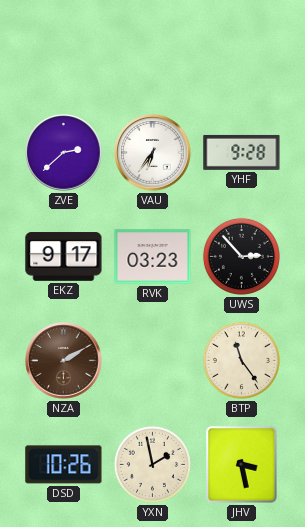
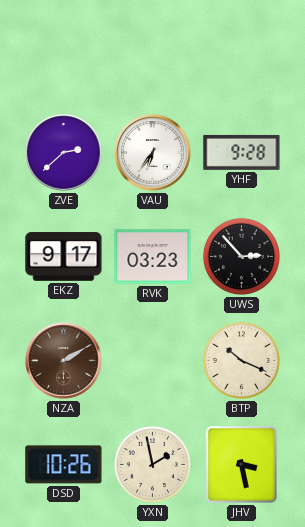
BTP: 11:24 -> 10:19
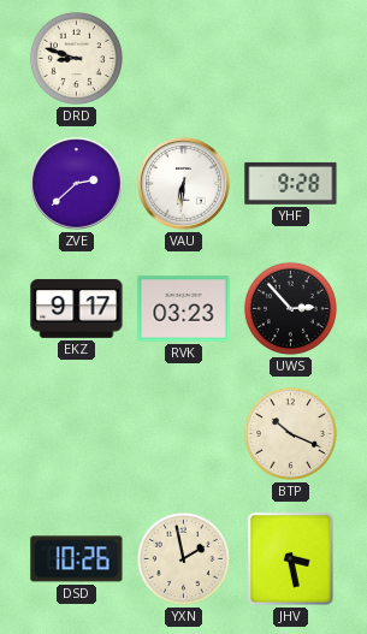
DRD: none -> 8:48
VAU: 6:36 -> 6:31
NZA: 2:10 -> none
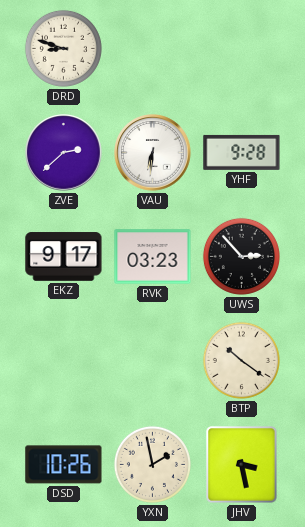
BTP: 10:19 -> 10:21
